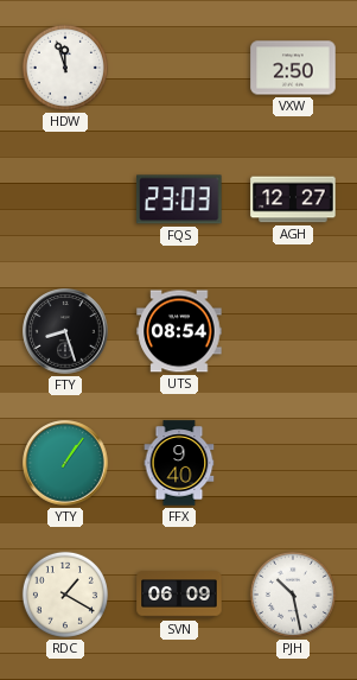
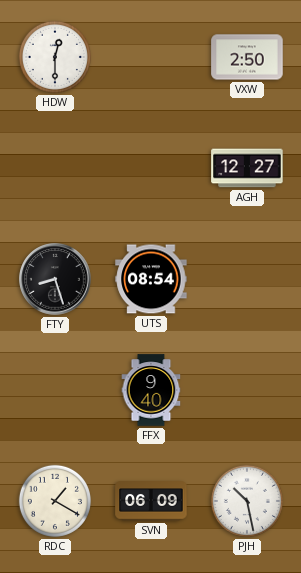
HDW: 11:57 -> 12:30
FQS: 23:03 -> none
YTY: 1:06 -> none
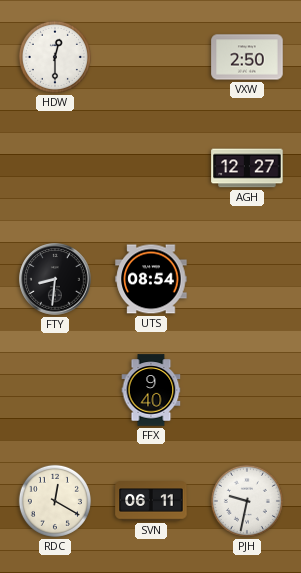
FTY: 8:27 -> 8:31
RDC: 1:20 -> 12:20
SVN: 06:09 -> 06:11
PJH: 10:28 -> 9:32
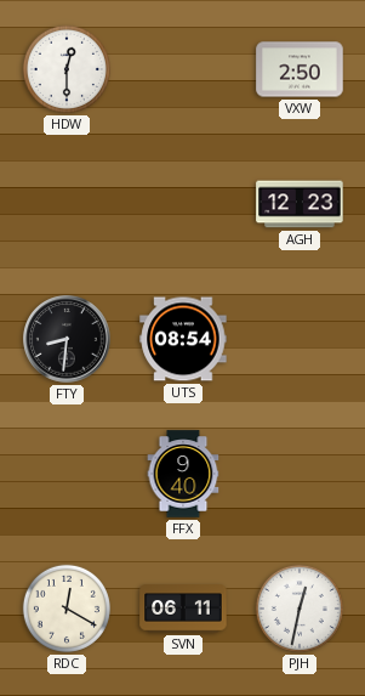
AGH: 12:27 -> 12:23
PJH: 9:32 -> 12:32
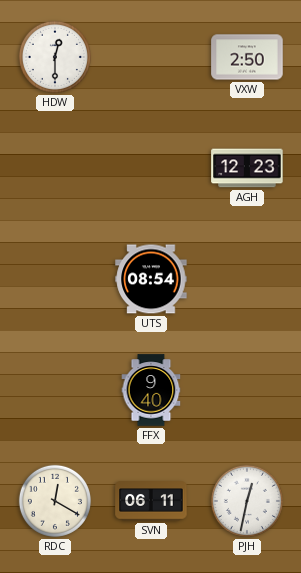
FTY: 8:31 -> none
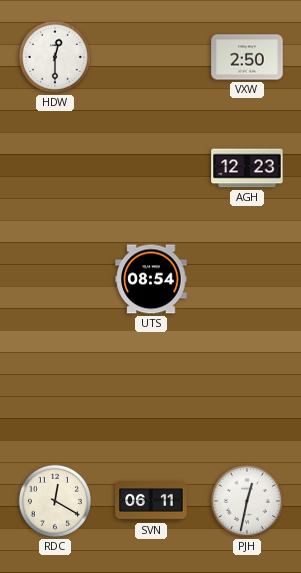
FFX: 9:40 -> none
